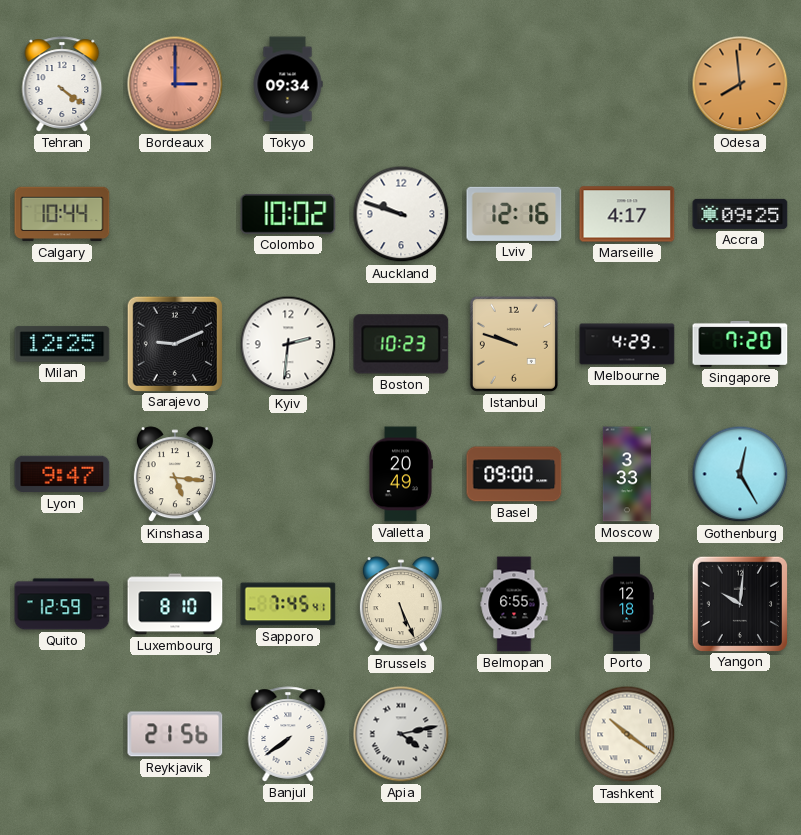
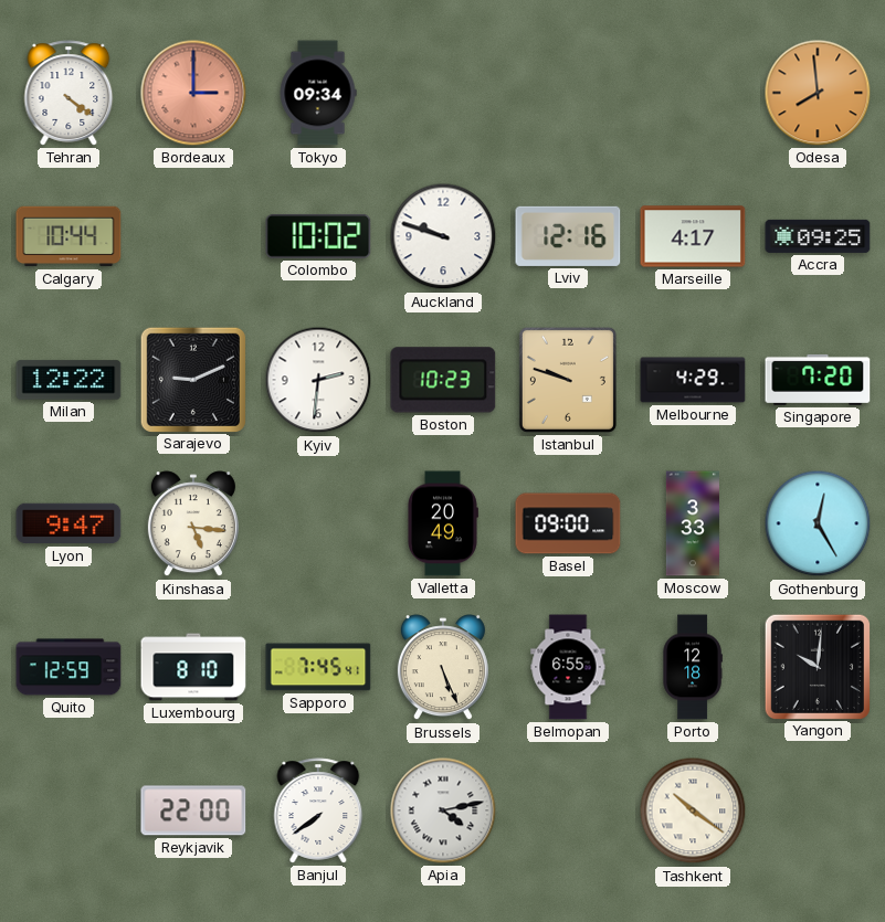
Milan: 12:25 -> 12:22
Reykjavik: 21:56 -> 22:00
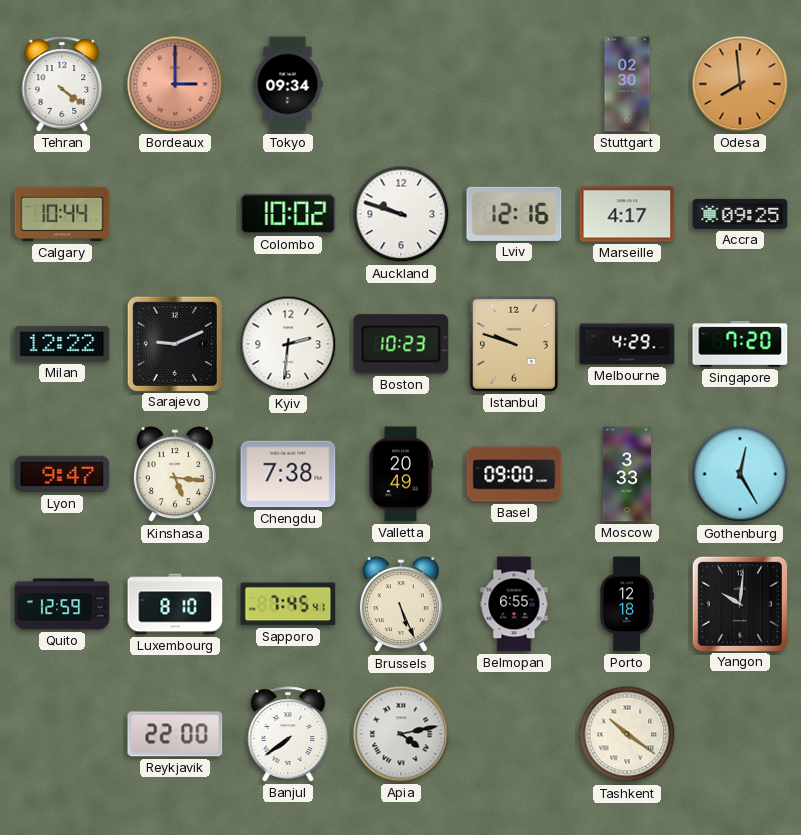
Stuttgart: none -> 02:30
Chengdu: none -> 7:38
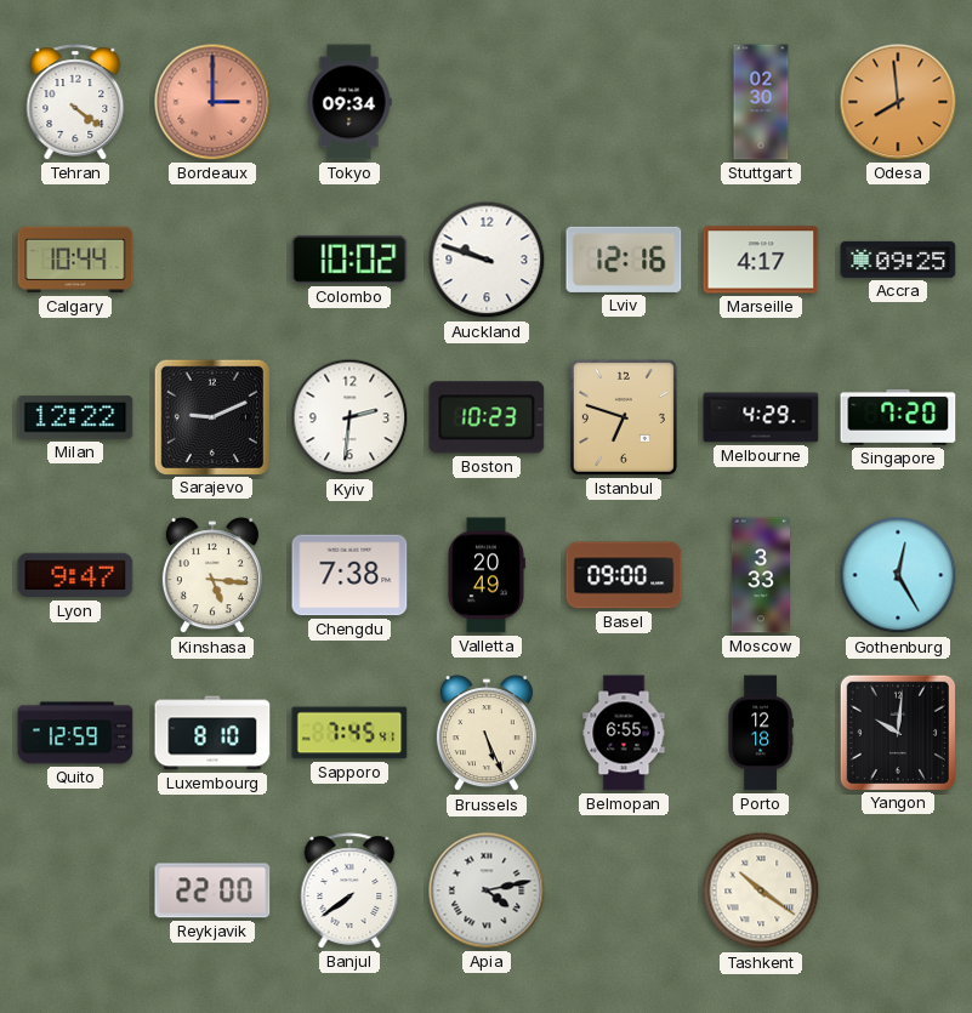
Istanbul: 9:48 -> 6:48
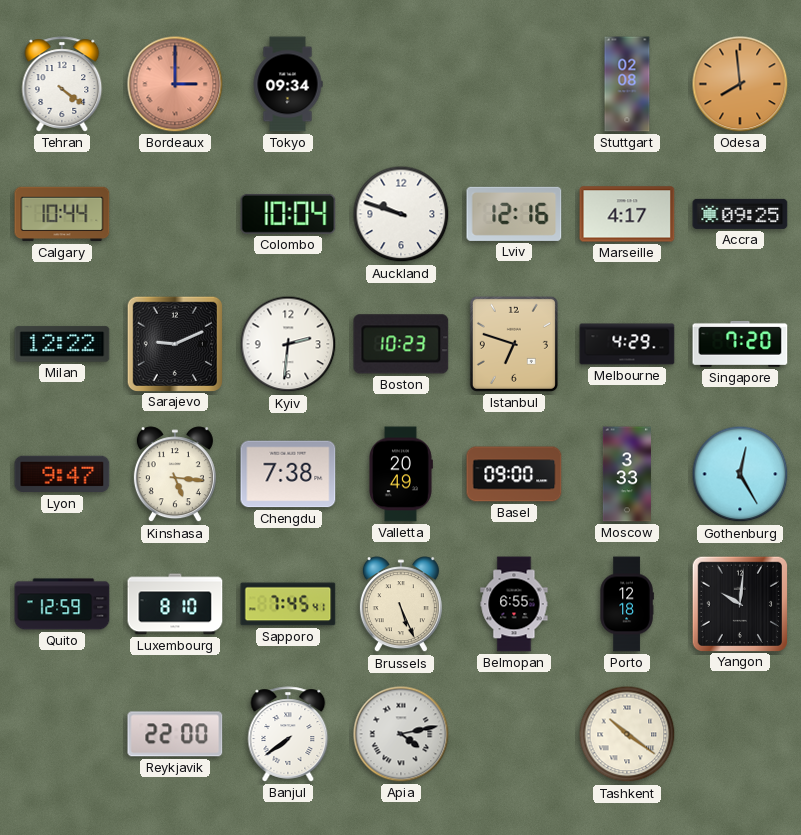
Stuttgart: 02:30 -> 02:08
Colombo: 10:02 -> 10:04
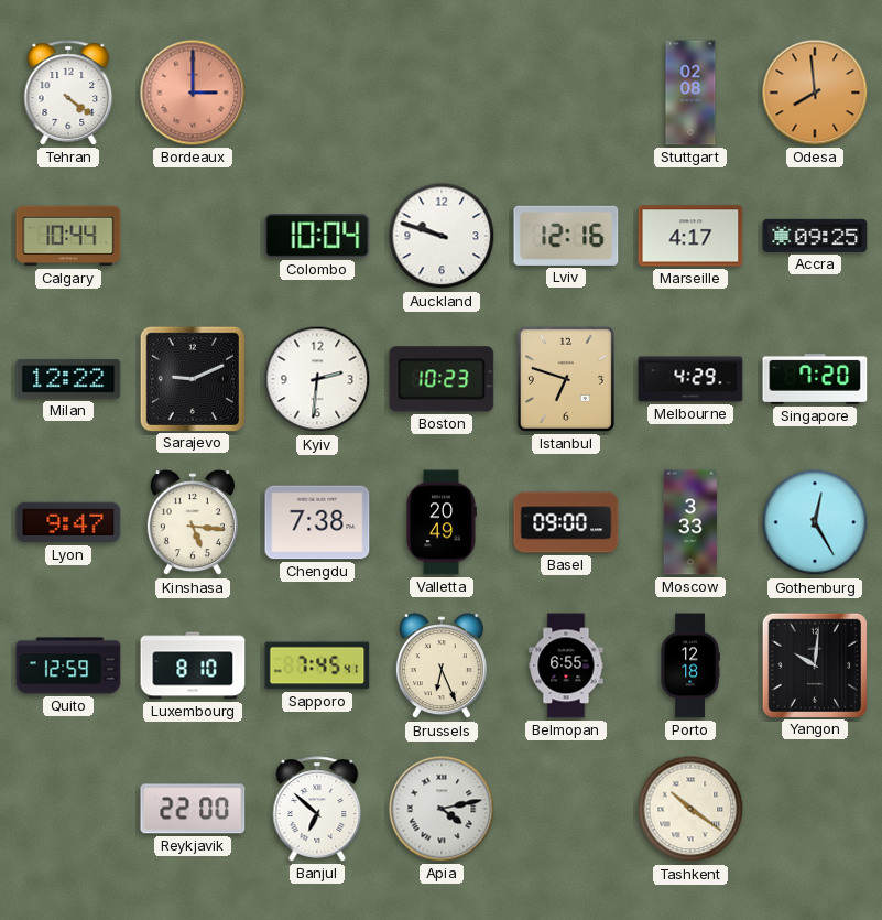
Tokyo: 09:34 -> none
Brussels: 5:26 -> 6:26
Banjul: 7:39 -> 6:52
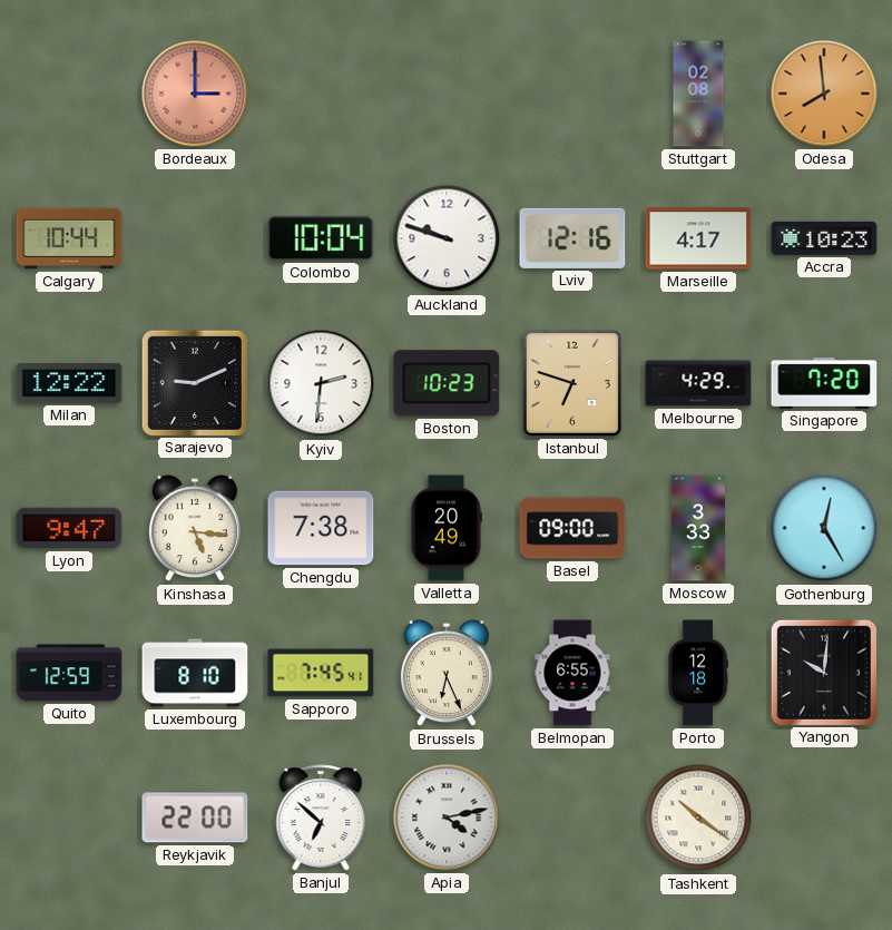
Tehran: 4:21 -> none
Accra: 09:25 -> 10:23
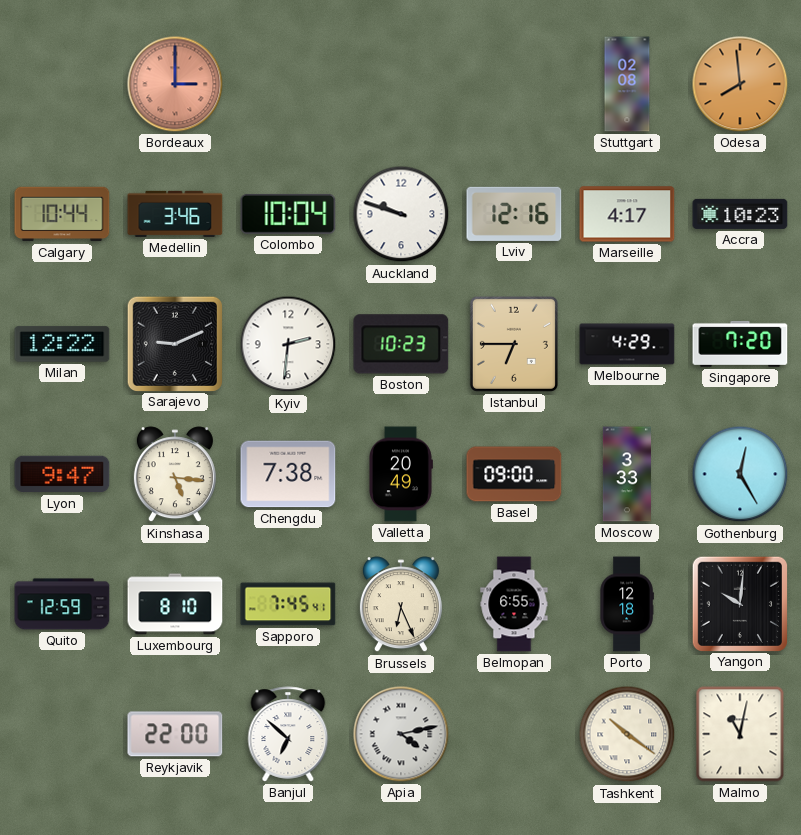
Medellin: none -> 3:46
Istanbul: 6:48 -> 6:45
Malmo: none -> 11:02
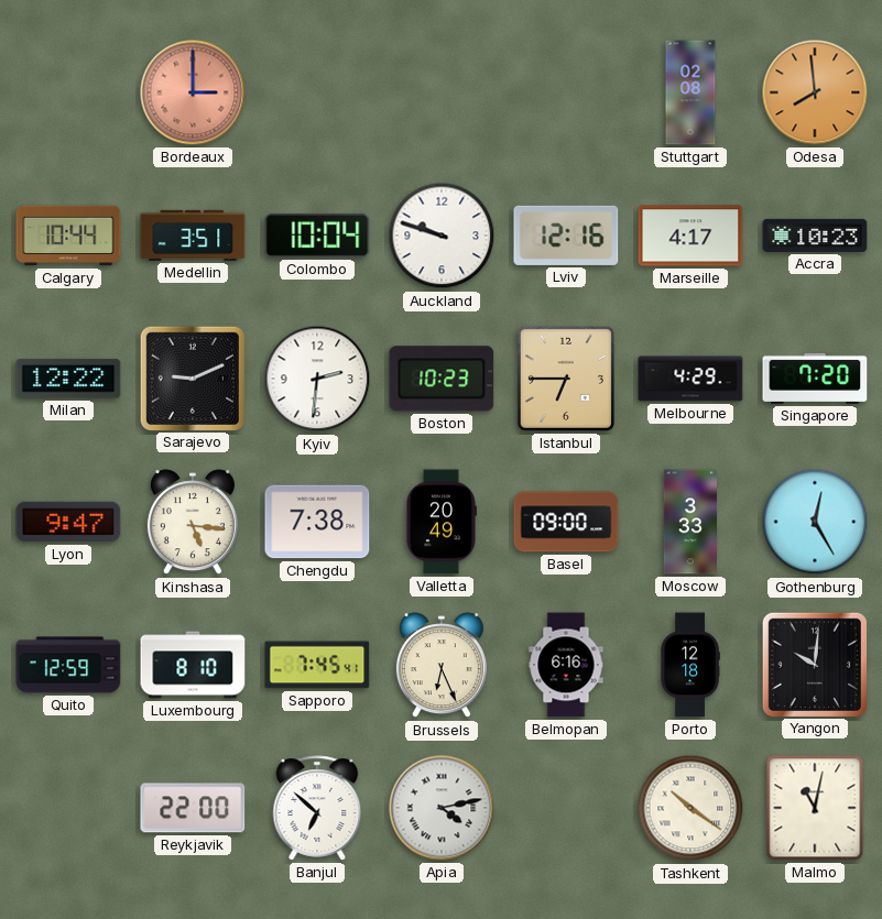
Medellin: 3:46 -> 3:51
Belmopan: 6:55 -> 6:16
